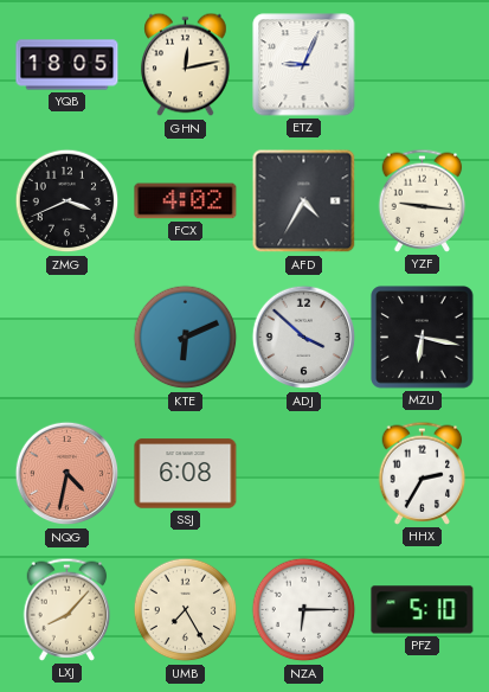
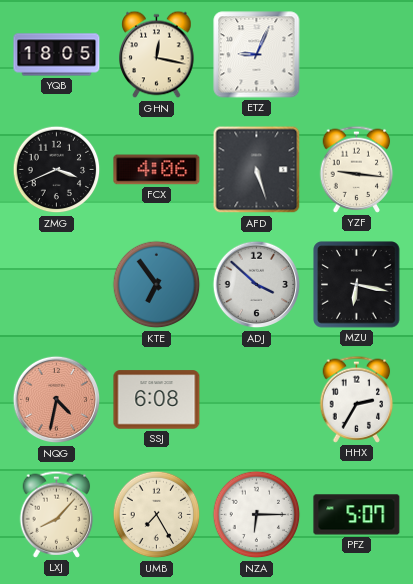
GHN: 12:13 -> 12:17
FCX: 4:02 -> 4:06
AFD: 4:35 -> 5:27
KTE: 6:11 -> 6:54
PFZ: 5:10 -> 5:07
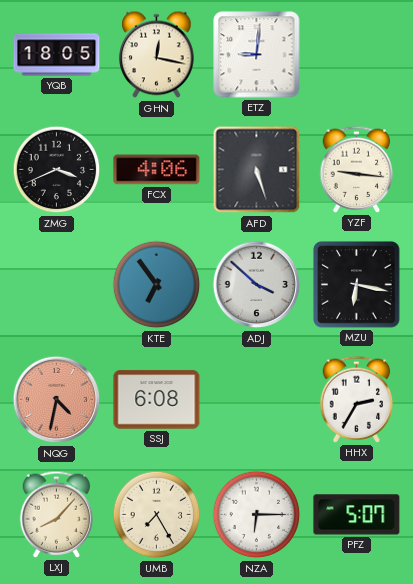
ETZ: 9:04 -> 9:01
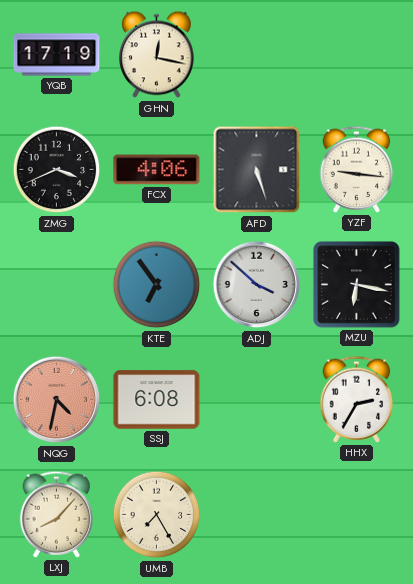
YQB: 18:05 -> 17:19
ETZ: 9:01 -> none
NZA: 6:15 -> none
PFZ: 5:07 -> none
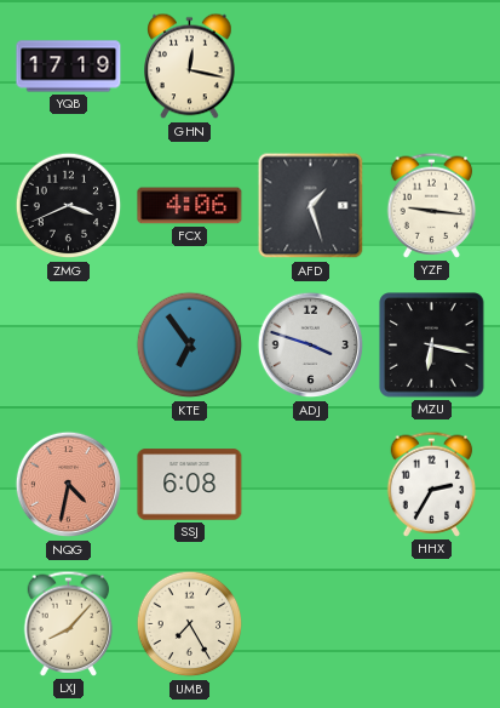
AFD: 5:27 -> 1:27
ADJ: 3:52 -> 3:48
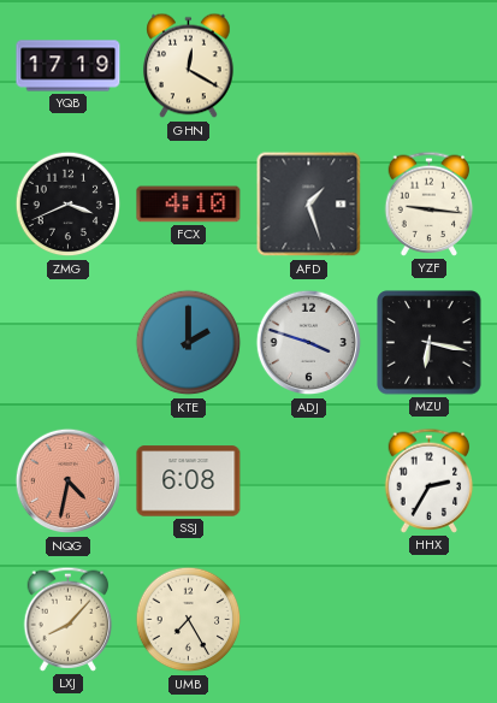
GHN: 12:17 -> 12:20
FCX: 4:06 -> 4:10
KTE: 6:54 -> 2:00
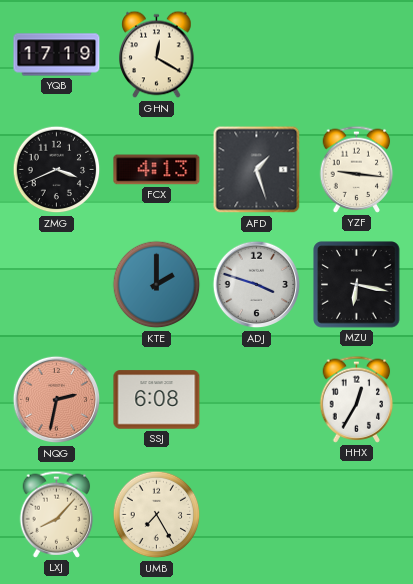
FCX: 4:10 -> 4:13
NQG: 4:32 -> 2:32
HHX: 2:35 -> 12:35
